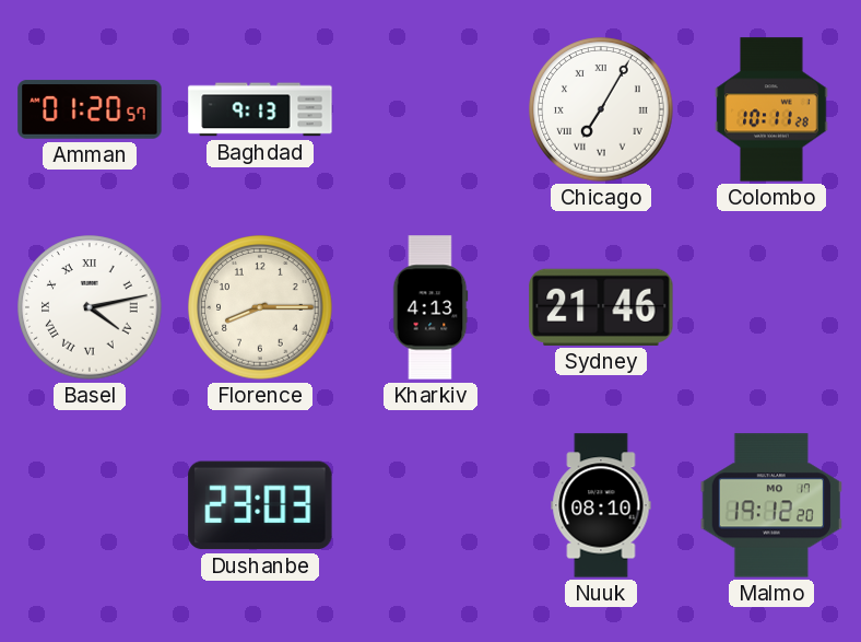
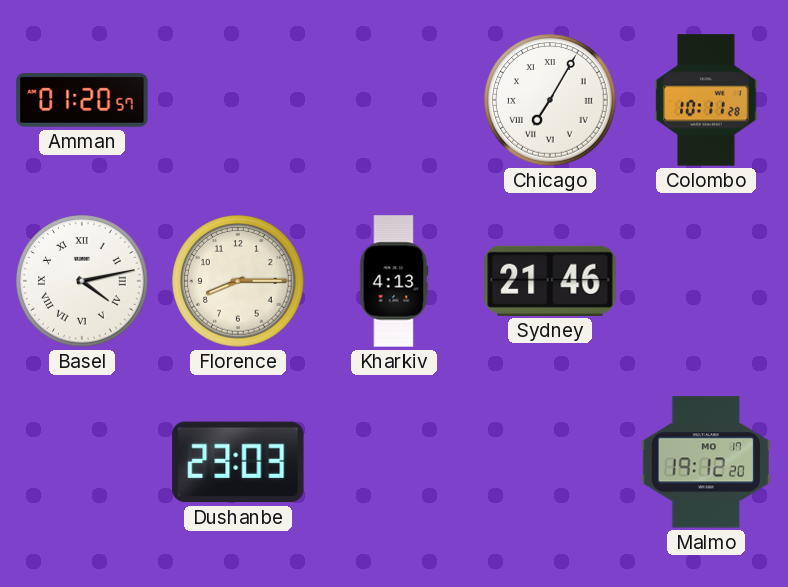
Baghdad: 9:13 -> none
Nuuk: 08:10 -> none
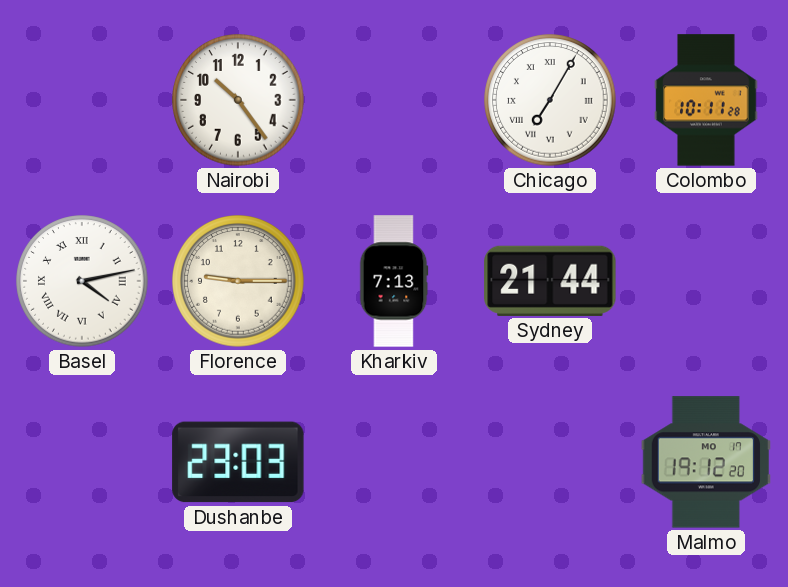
Amman: 01:20 -> none
Nairobi: none -> 10:24
Florence: 8:15 -> 9:15
Kharkiv: 4:13 -> 7:13
Sydney: 21:46 -> 21:44
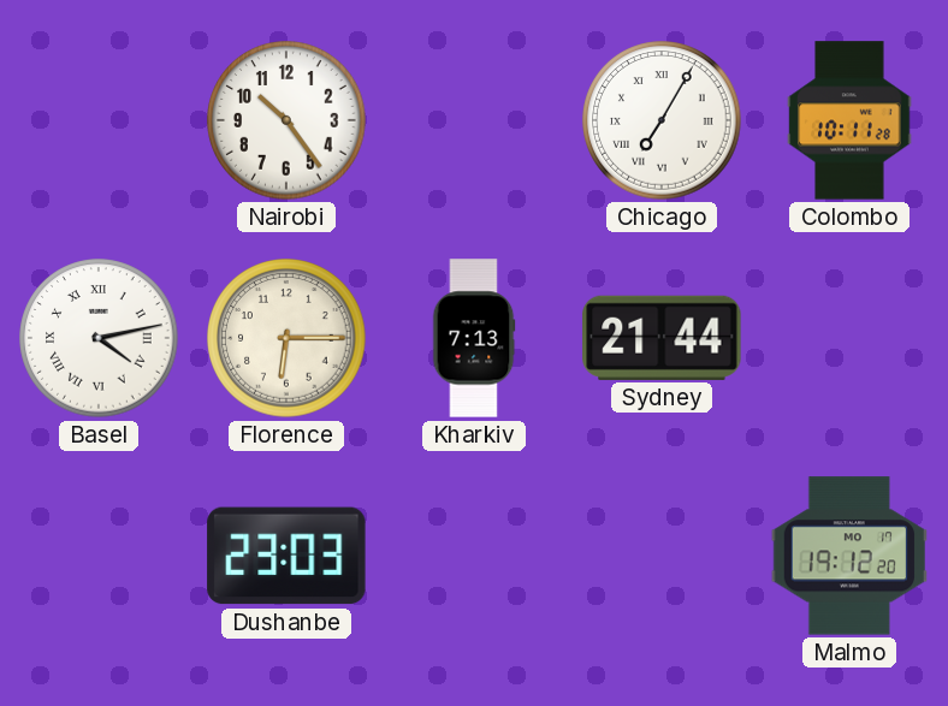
Florence: 9:15 -> 6:15
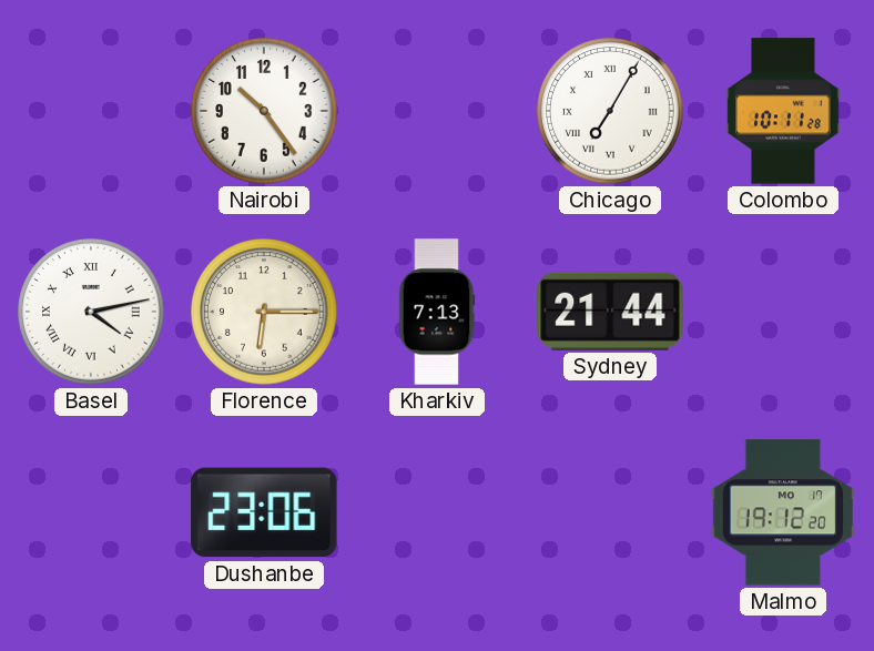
Dushanbe: 23:03 -> 23:06
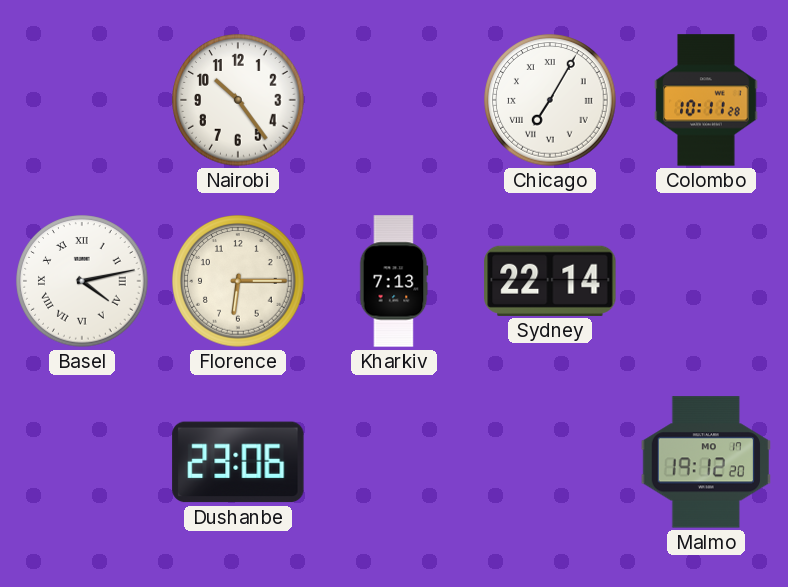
Sydney: 21:44 -> 22:14
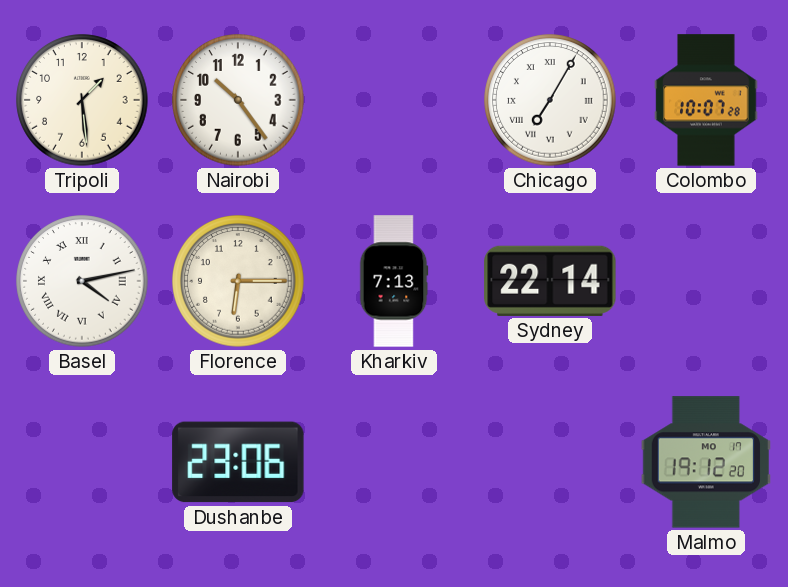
Tripoli: none -> 1:29
Colombo: 10:11 -> 10:07
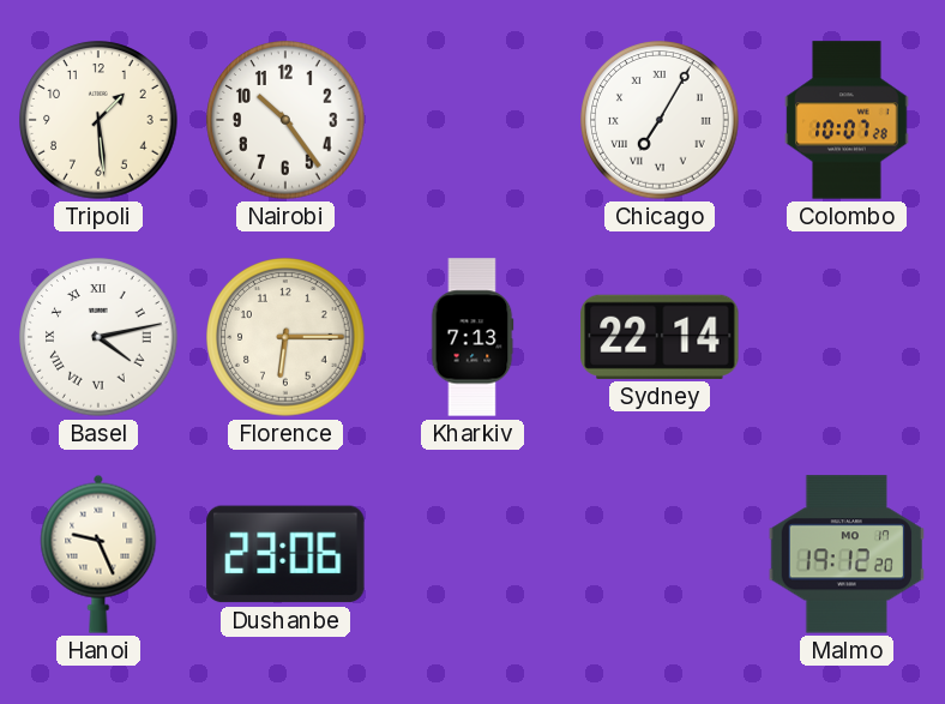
Hanoi: none -> 9:26
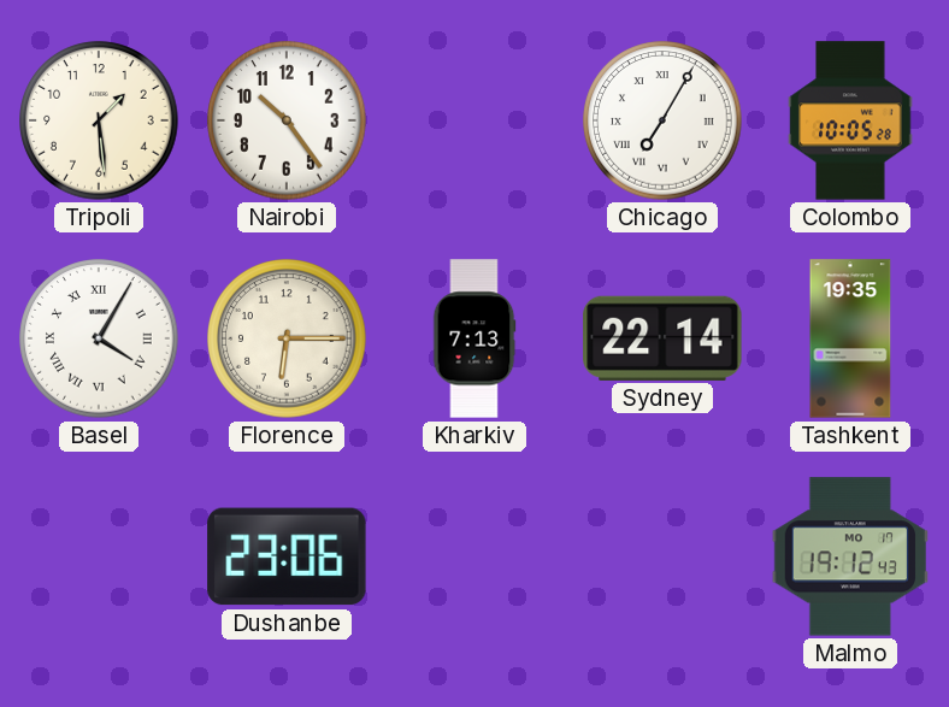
Colombo: 10:07 -> 10:05
Basel: 4:13 -> 4:05
Tashkent: none -> 19:35
Hanoi: 9:26 -> none
Malmo: 19:12:20 -> 19:12:43
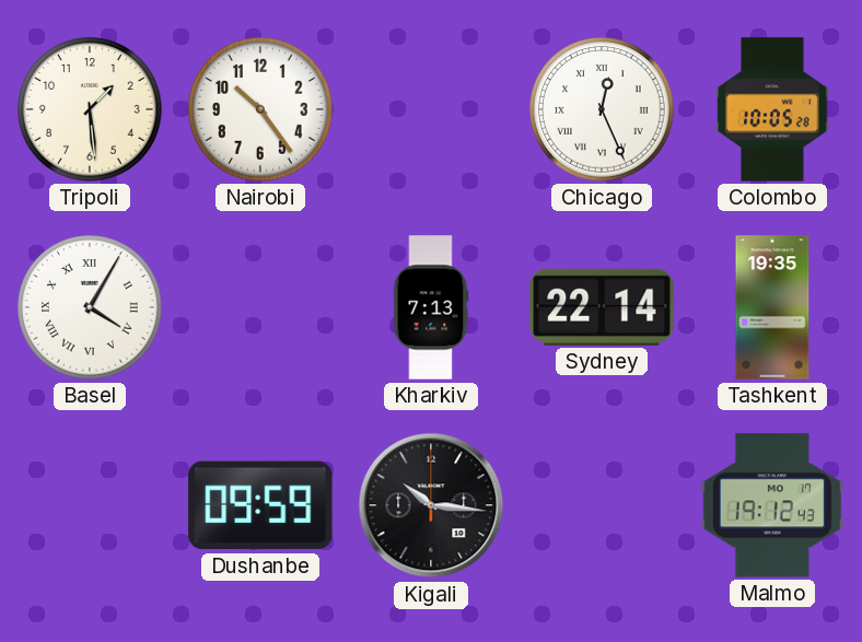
Chicago: 7:05 -> 12:26
Florence: 6:15 -> none
Dushanbe: 23:06 -> 09:59
Kigali: none -> 10:16
